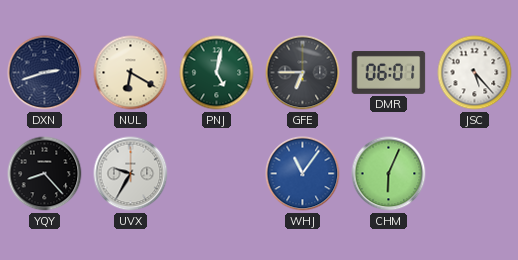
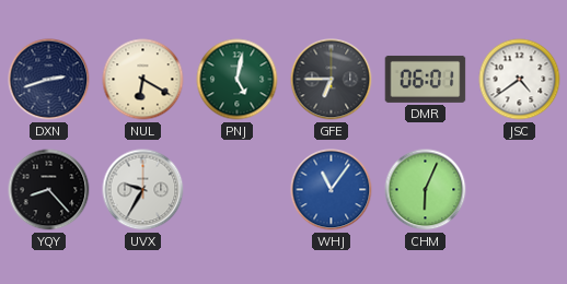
JSC: 5:23 -> 4:39
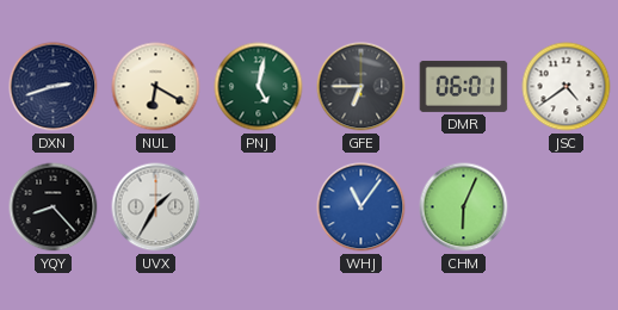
UVX: 9:35 -> 1:35
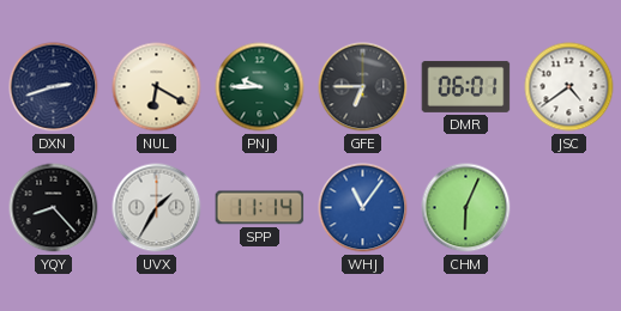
PNJ: 5:02 -> 9:45
SPP: none -> 11:14
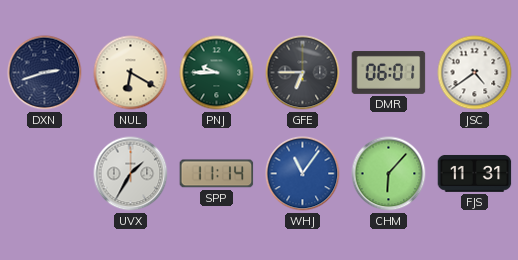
YQY: 8:23 -> none
CHM: 6:04 -> 6:07
FJS: none -> 11:31
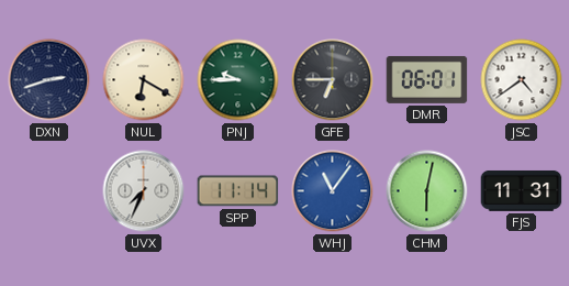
UVX: 1:35 -> 7:34
CHM: 6:07 -> 6:02
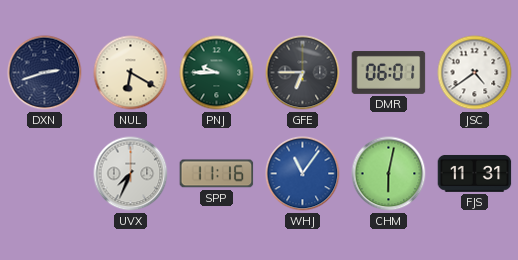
SPP: 11:14 -> 11:16
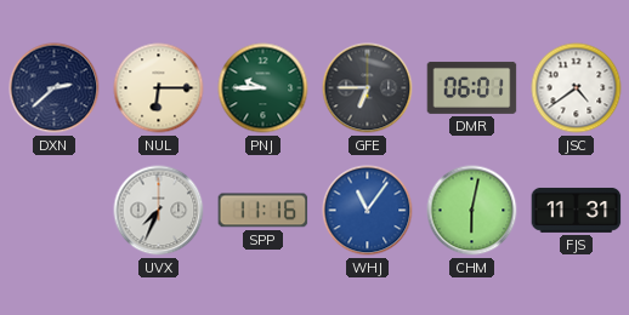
DXN: 2:42 -> 2:38
NUL: 6:20 -> 6:15
